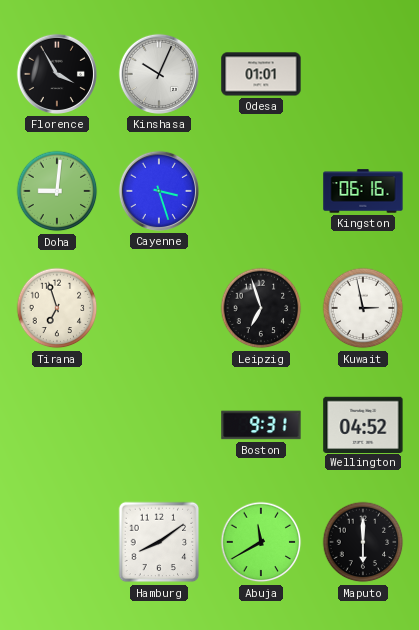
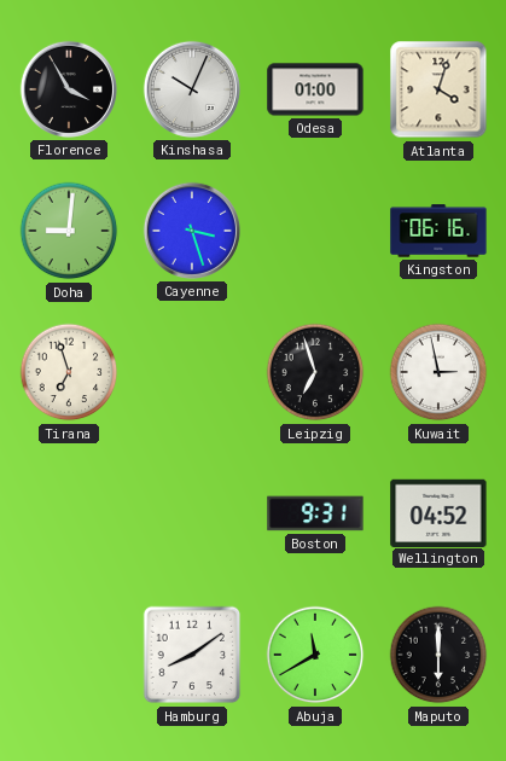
Odesa: 01:01 -> 01:00
Atlanta: none -> 4:03
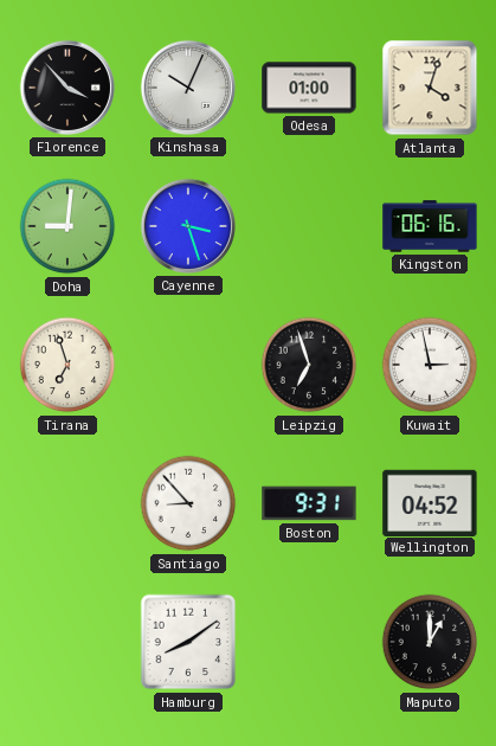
Florence: 3:55 -> 3:53
Santiago: none -> 8:53
Abuja: 11:40 -> none
Maputo: 6:00 -> 1:00
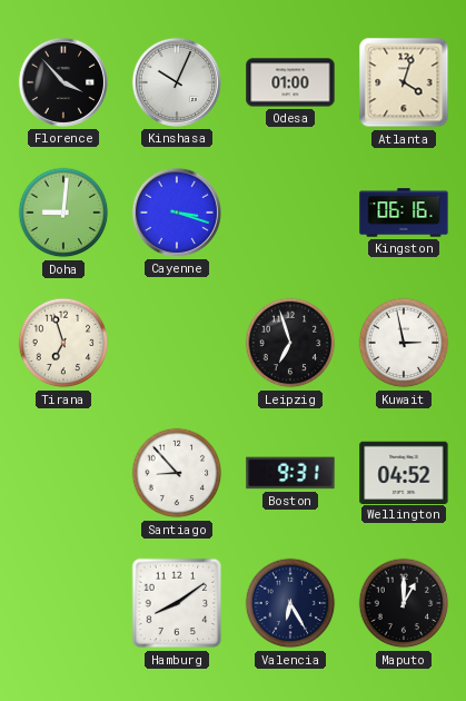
Cayenne: 3:27 -> 3:18
Valencia: none -> 6:25
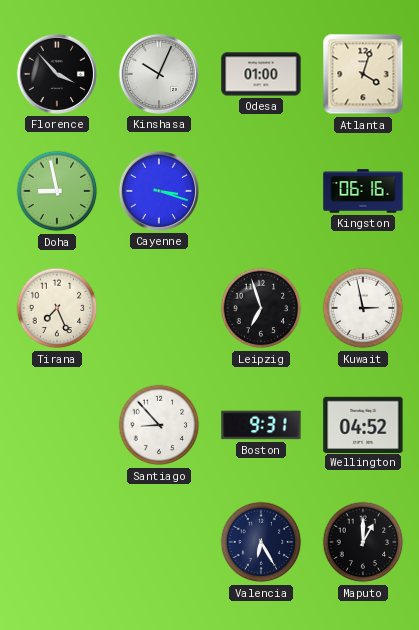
Doha: 9:01 -> 8:58
Tirana: 6:57 -> 7:26
Hamburg: 8:09 -> none
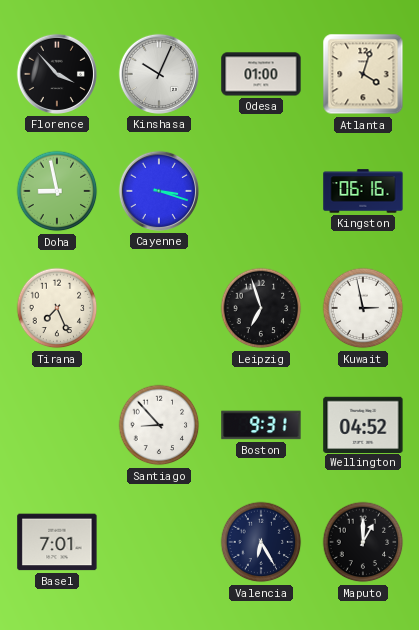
Basel: none -> 7:01
